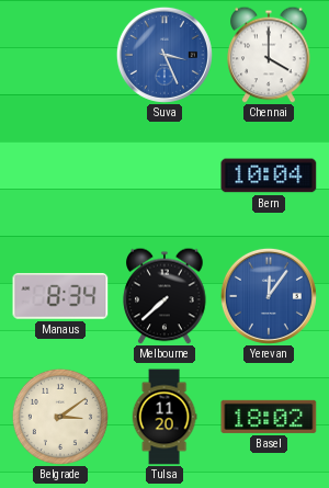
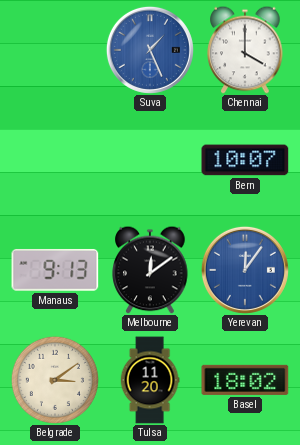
Suva: 3:26 -> 1:26
Bern: 10:04 -> 10:07
Manaus: 8:34 -> 9:13
Melbourne: 7:38 -> 12:09
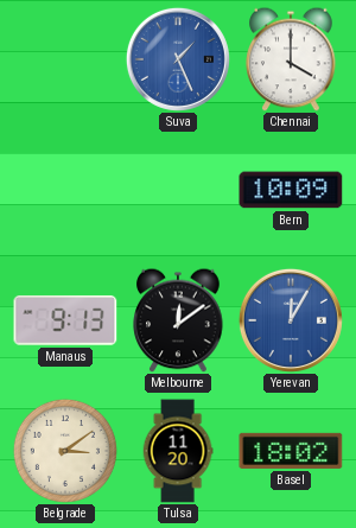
Bern: 10:07 -> 10:09
Yerevan: 12:06 -> 12:05
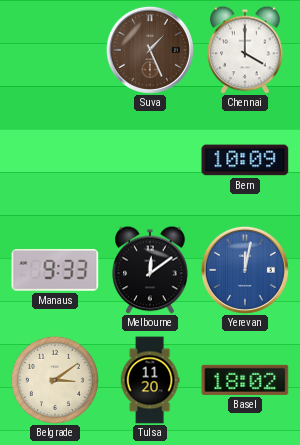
Suva dial: blue -> brown
Manaus: 9:13 -> 9:33
Yerevan: 12:05 -> 12:02
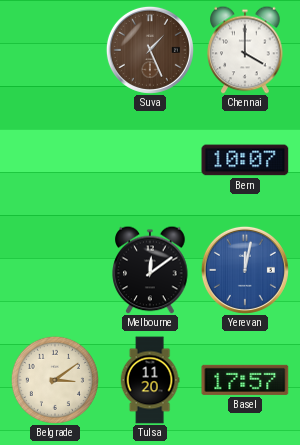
Bern: 10:09 -> 10:07
Manaus: 9:33 -> none
Basel: 18:02 -> 17:57
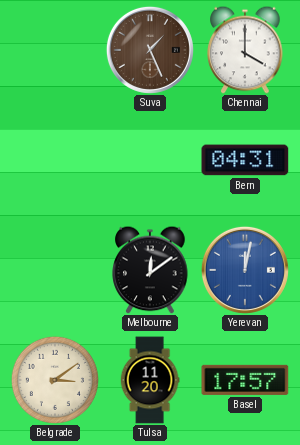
Bern: 10:07 -> 04:31
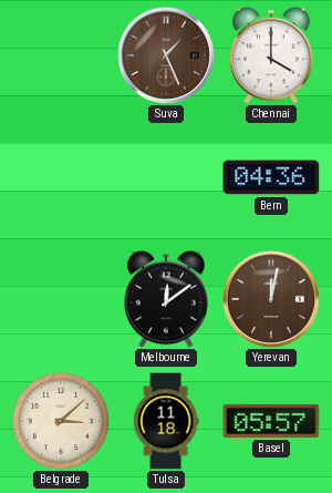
Bern: 04:31 -> 04:36
Yerevan dial: blue -> brown
Belgrade: 3:09 -> 3:08
Tulsa: 11:20 -> 11:18
Basel: 17:57 -> 05:57
